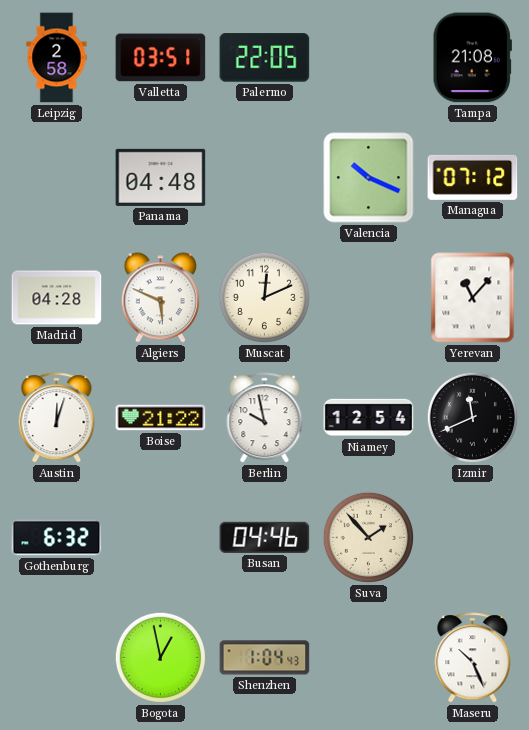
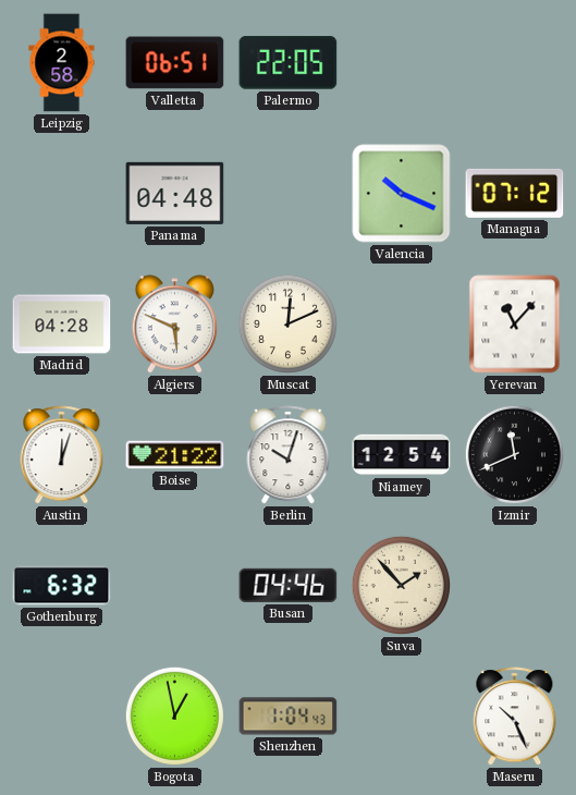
Valletta: 03:51 -> 06:51
Tampa: 21:08 -> none
Berlin: 9:58 -> 10:03
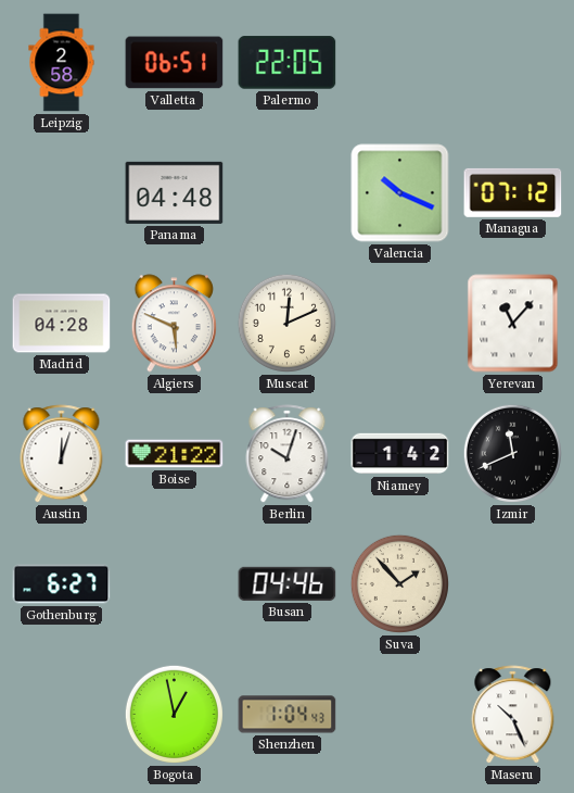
Niamey: 12:54 -> 1:42
Gothenburg: 6:32 -> 6:27
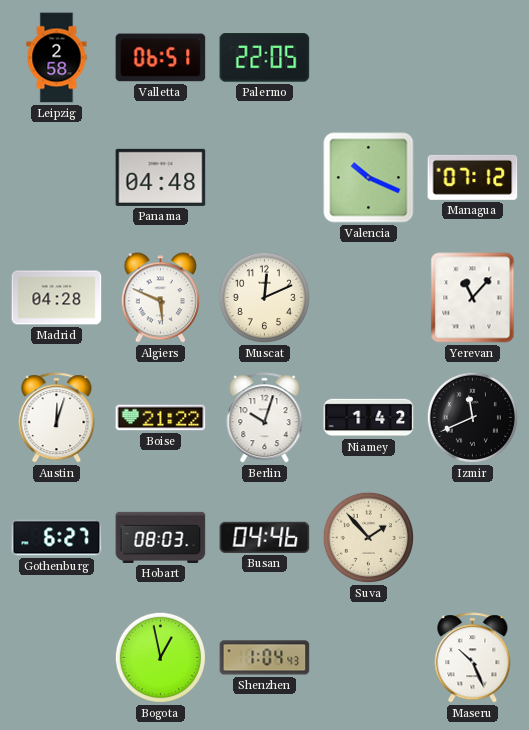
Hobart: none -> 08:03
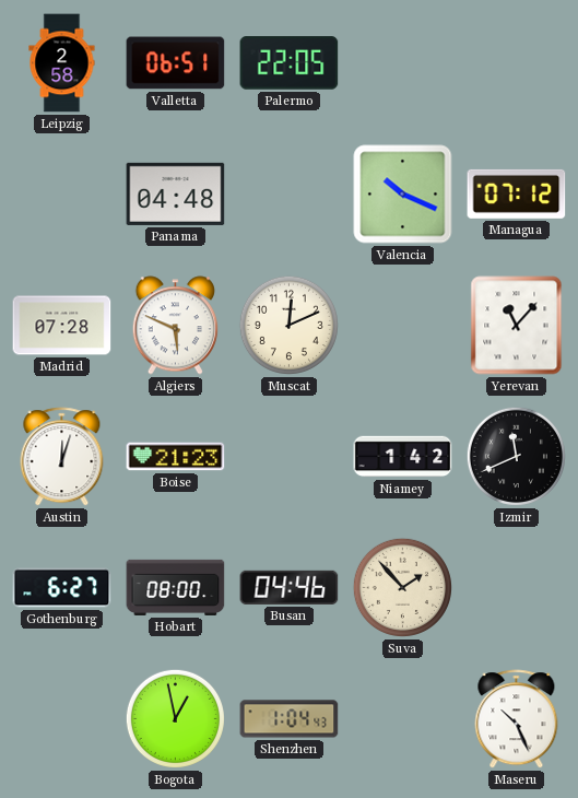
Madrid: 04:28 -> 07:28
Boise: 21:22 -> 21:23
Berlin: 10:03 -> none
Hobart: 08:03 -> 08:00
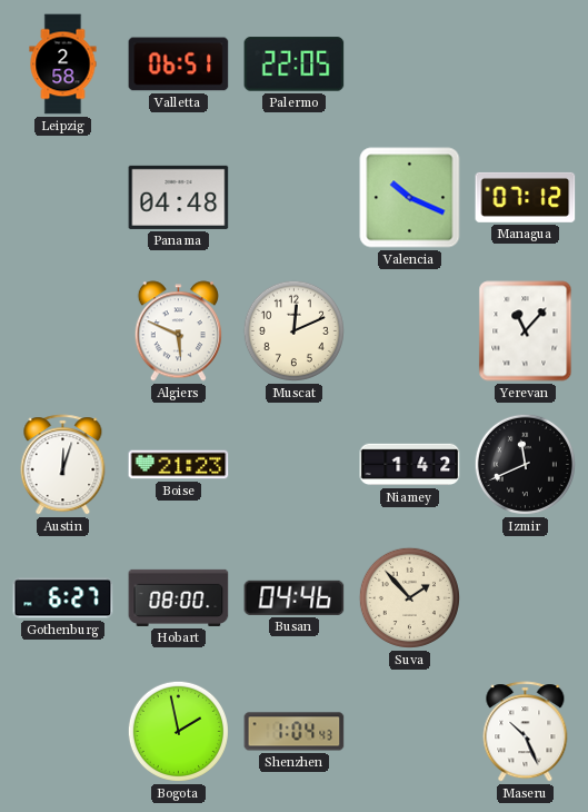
Madrid: 07:28 -> none
Bogota: 12:58 -> 1:58
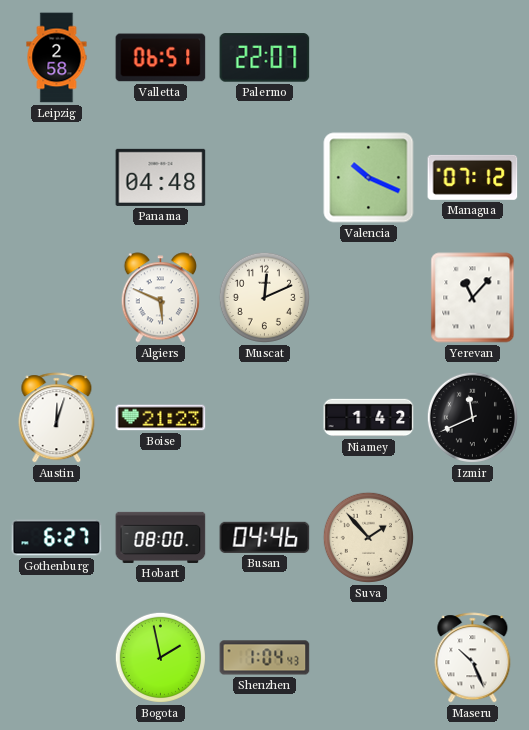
Palermo: 22:05 -> 22:07
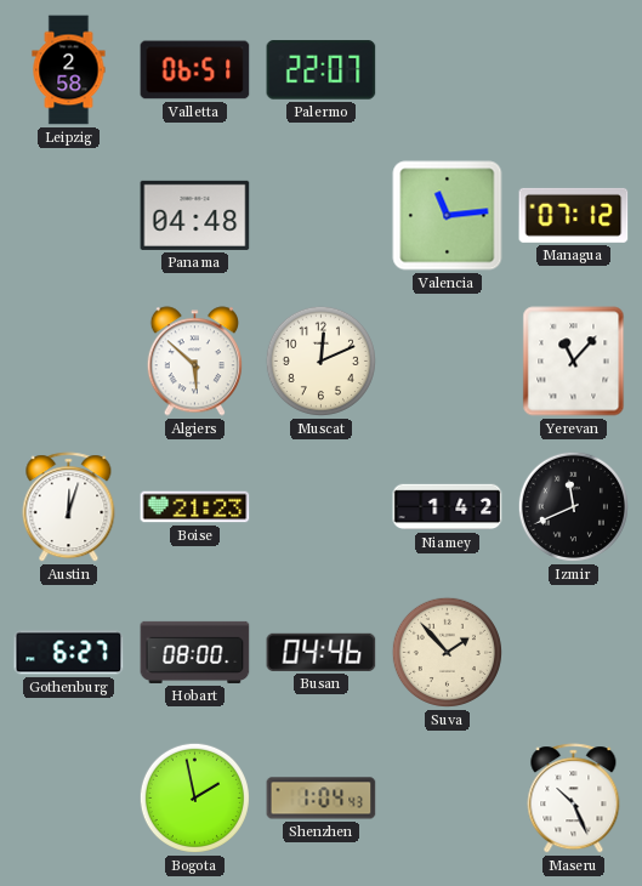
Valencia: 10:19 -> 11:14
Algiers: 5:49 -> 5:52
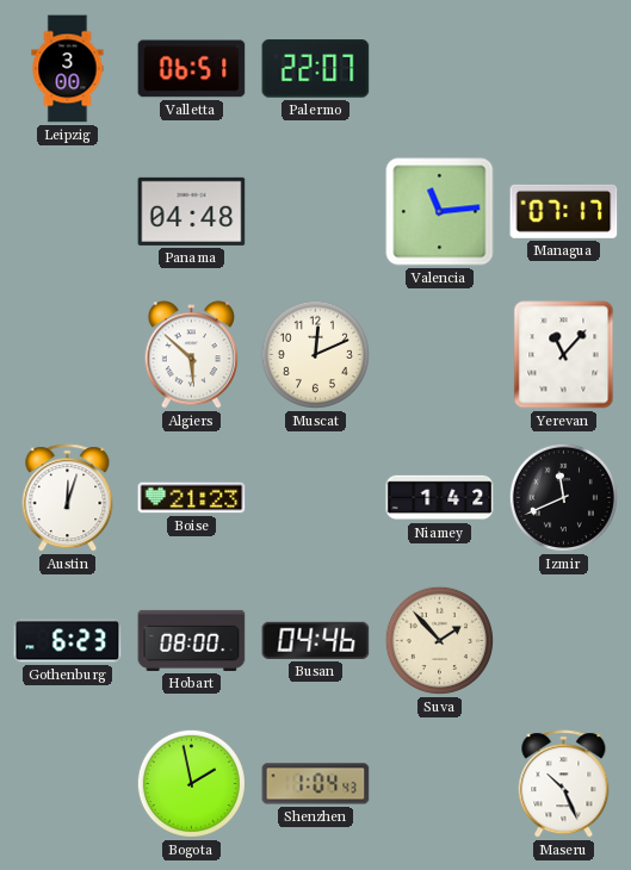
Leipzig: 2:58 -> 3:00
Managua: 07:12 -> 07:17
Gothenburg: 6:27 -> 6:23
